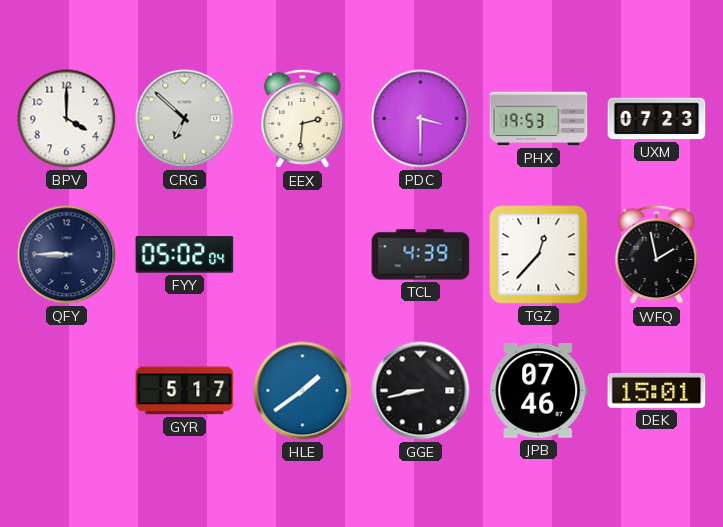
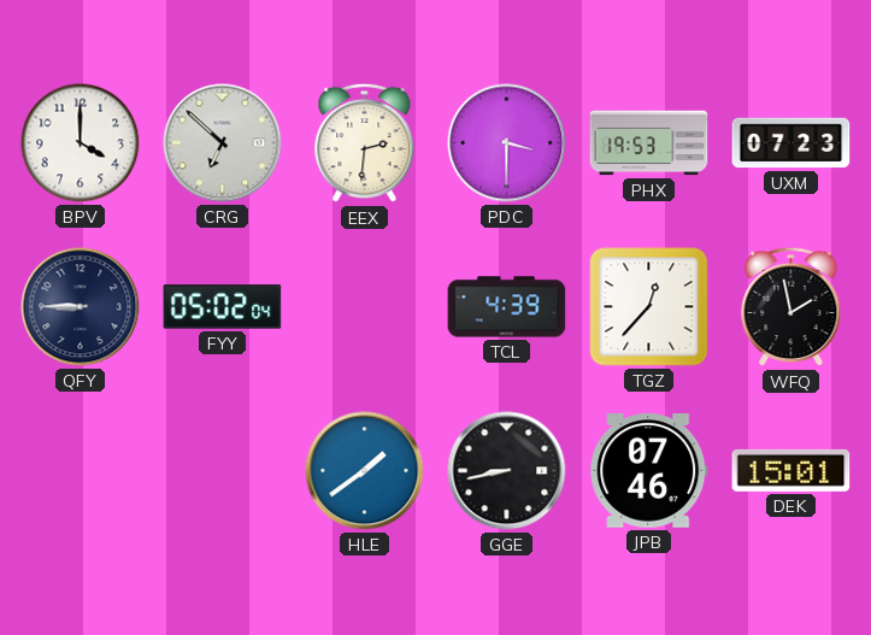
GYR: 5:17 -> none
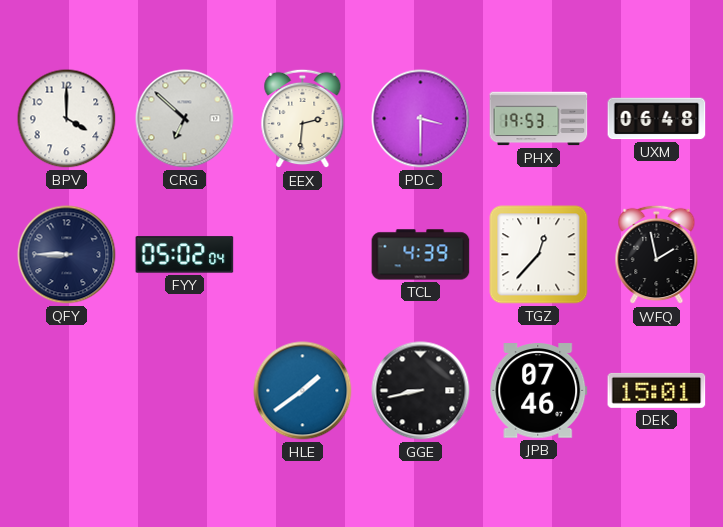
UXM: 07:23 -> 06:48
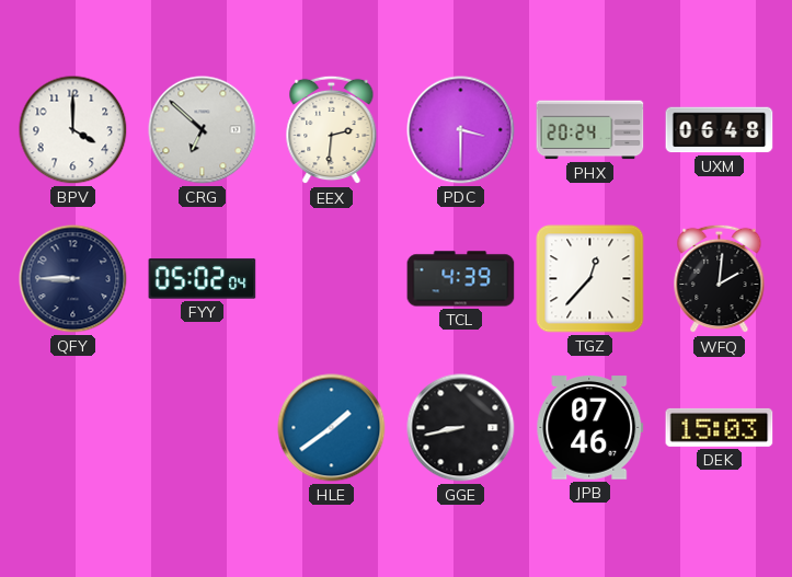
PHX: 19:53 -> 20:24
WFQ: 1:58 -> 2:01
DEK: 15:01 -> 15:03
